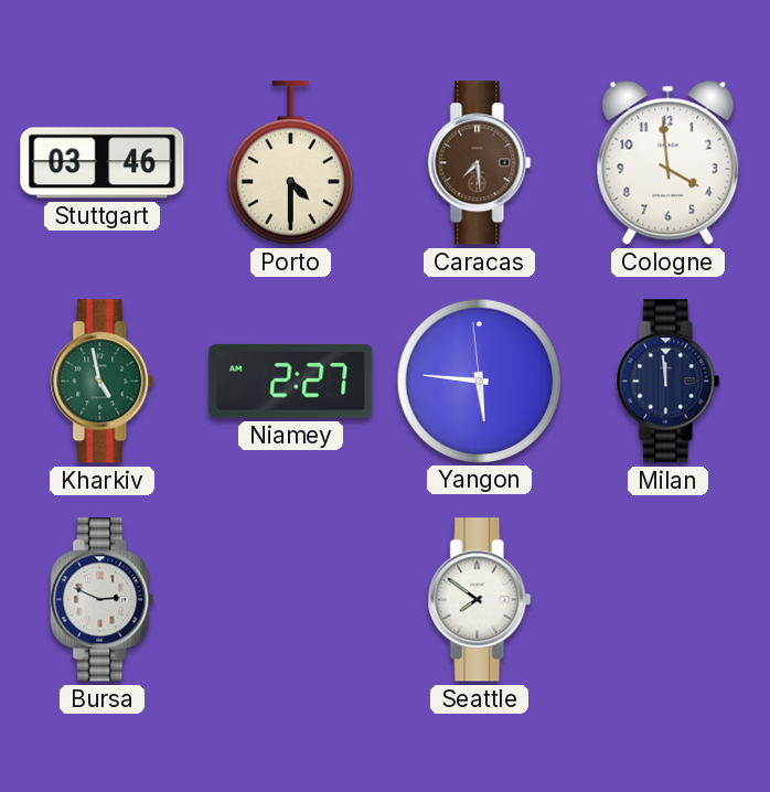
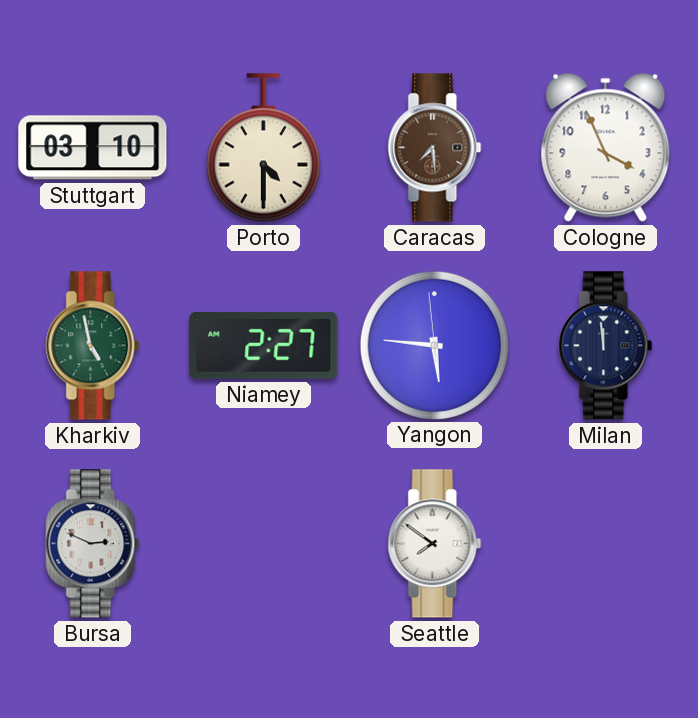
Stuttgart: 03:46 -> 03:10
Cologne: 3:59 -> 3:56
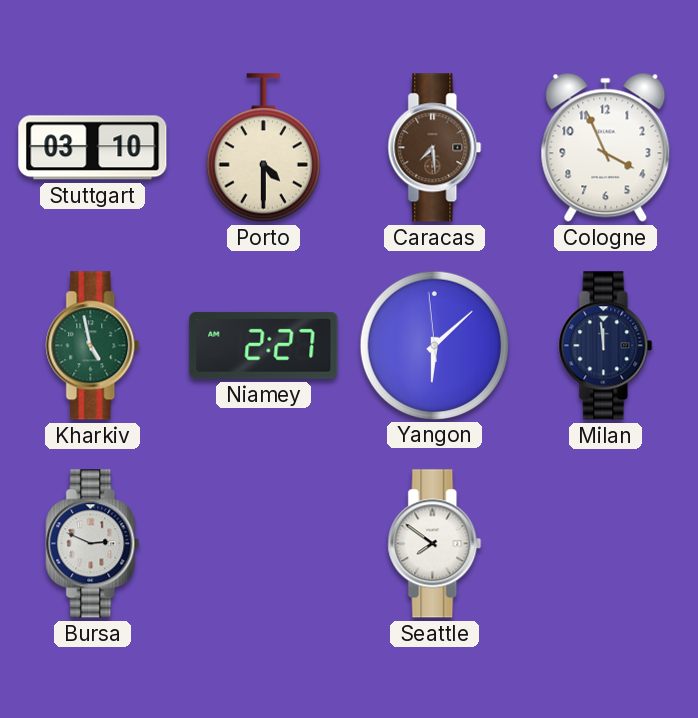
Yangon: 5:45 -> 6:07
